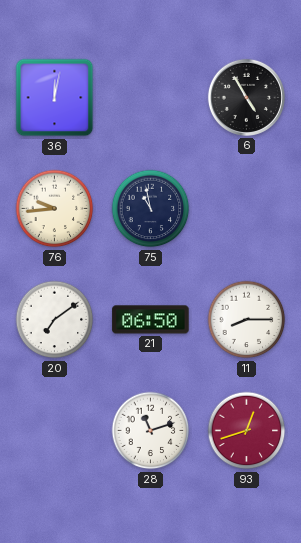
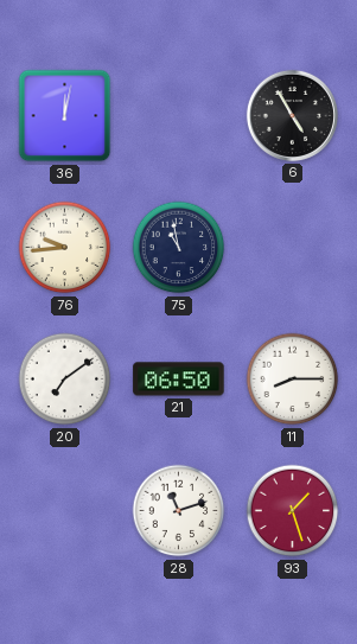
93: 12:42 -> 1:27
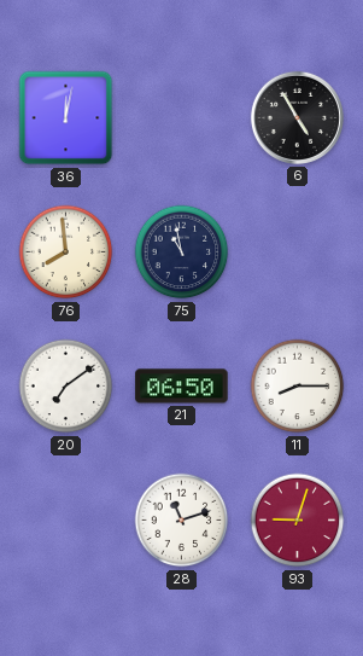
76: 9:44 -> 7:59
93: 1:27 -> 9:03
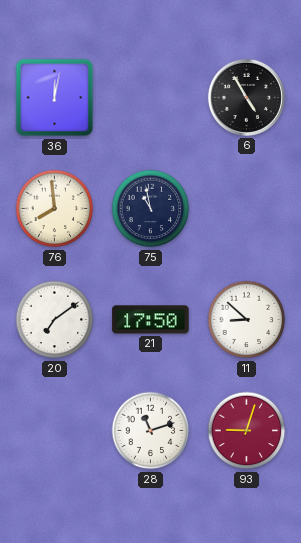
21: 06:50 -> 17:50
11: 8:15 -> 8:52
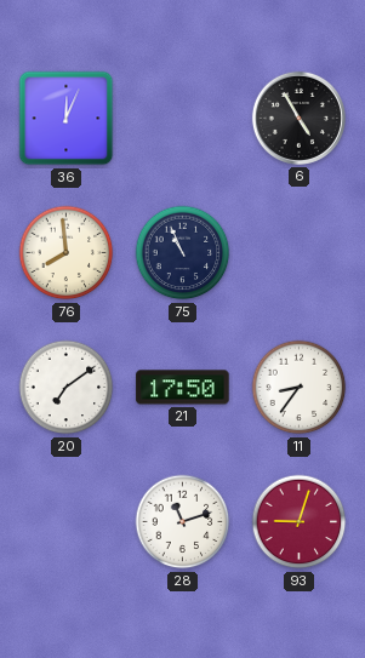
36: 12:02 -> 12:04
75: 10:58 -> 10:56
11: 8:52 -> 8:36
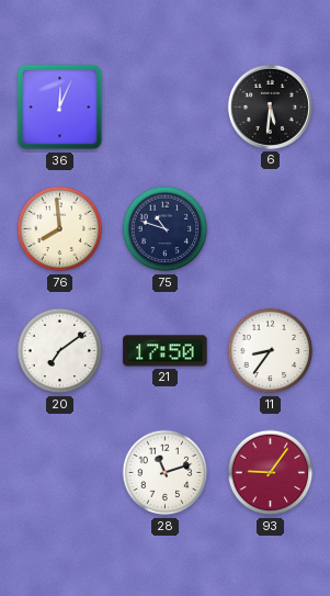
6: 4:55 -> 5:31
75: 10:56 -> 10:48
93: 9:03 -> 9:06
